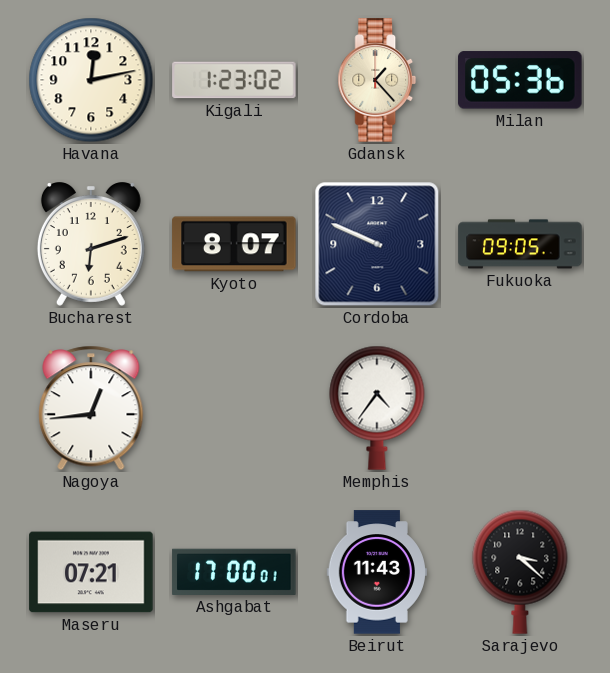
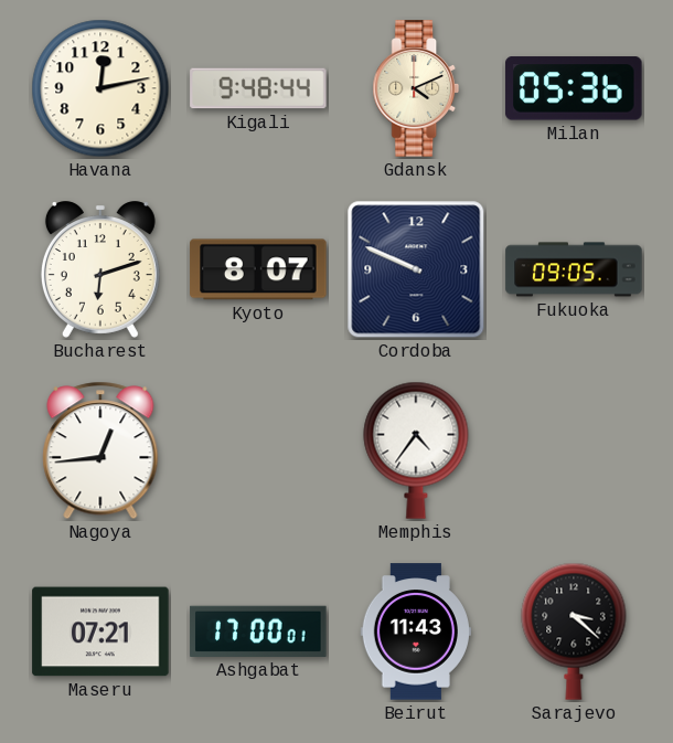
Kigali: 1:23 -> 9:48
Gdansk: 1:23 -> 4:11
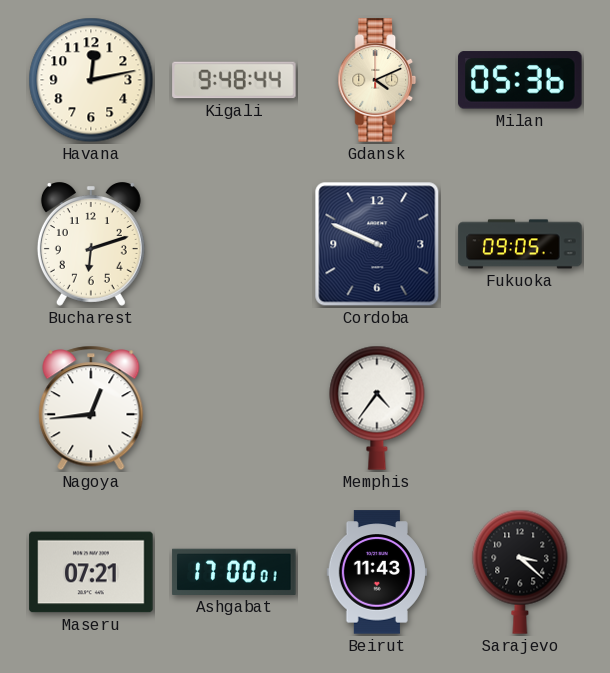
Kyoto: 8:07 -> none
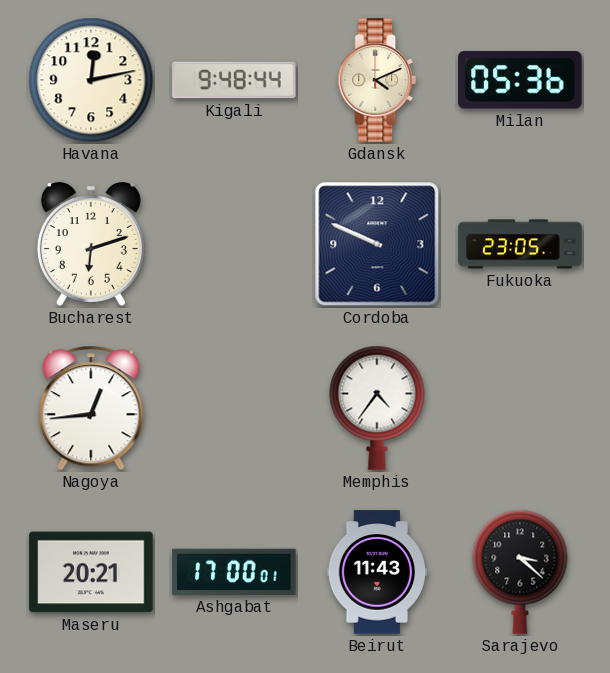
Fukuoka: 09:05 -> 23:05
Maseru: 07:21 -> 20:21
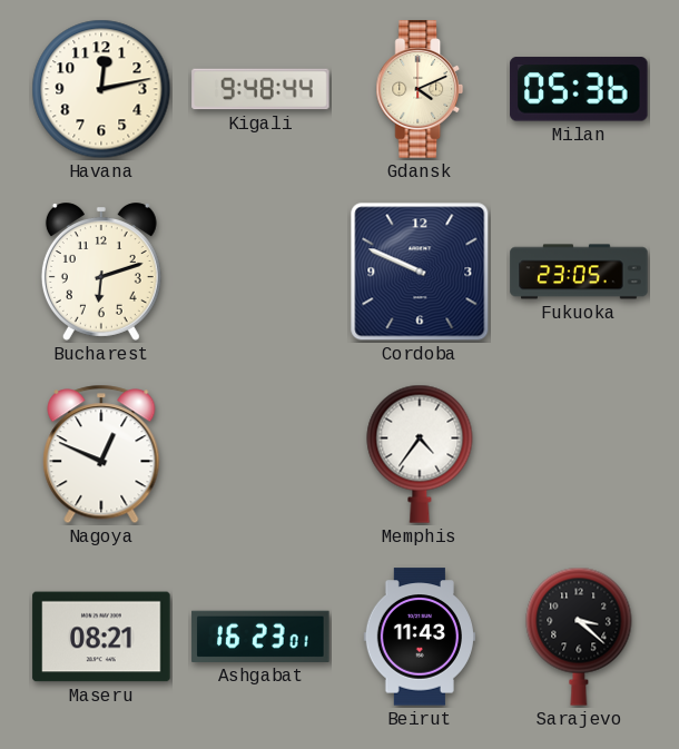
Nagoya: 12:44 -> 12:49
Maseru: 20:21 -> 08:21
Ashgabat: 17:00 -> 16:23
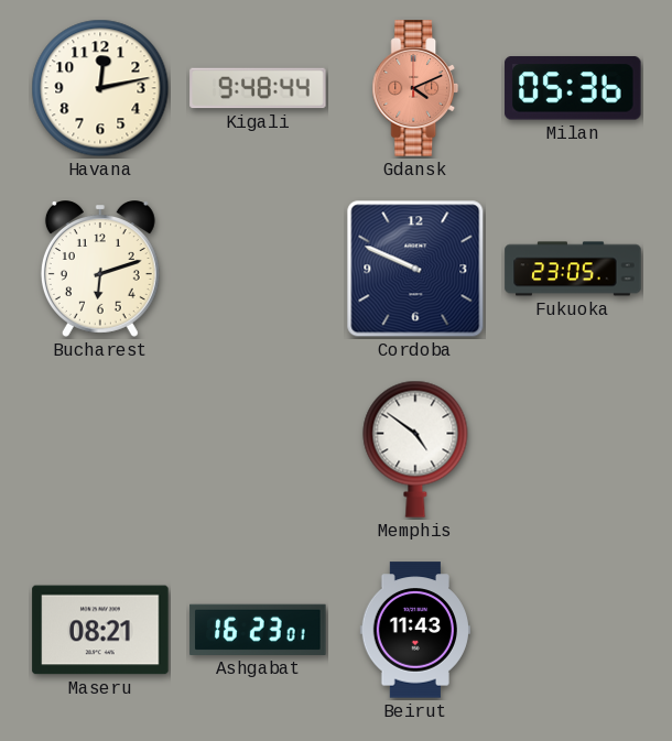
Gdansk dial: cream -> salmon
Nagoya: 12:49 -> none
Memphis: 4:36 -> 4:51
Sarajevo: 3:22 -> none
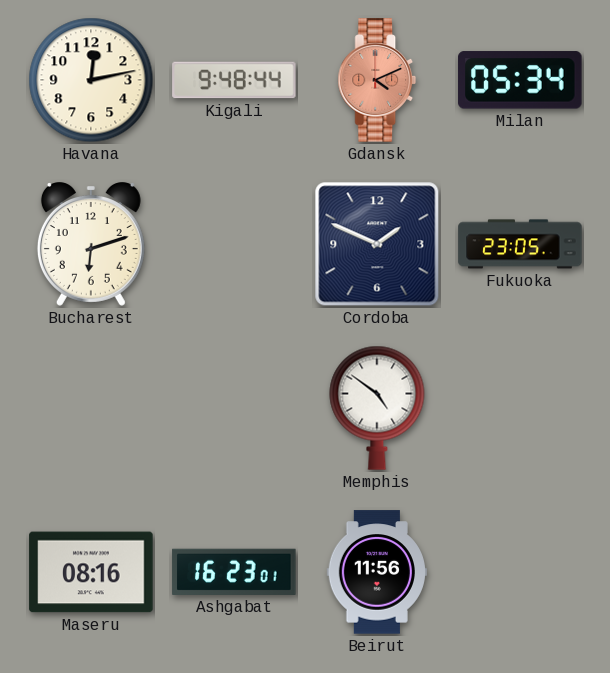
Milan: 05:36 -> 05:34
Cordoba: 9:49 -> 1:49
Maseru: 08:21 -> 08:16
Beirut: 11:43 -> 11:56
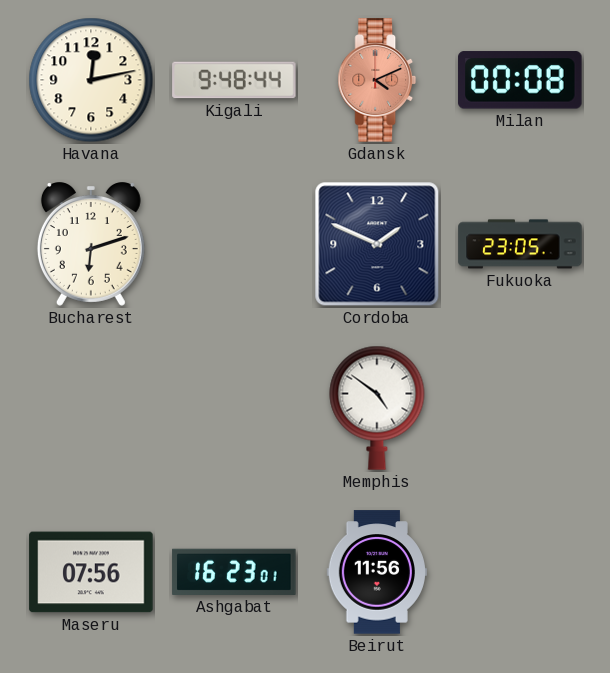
Milan: 05:34 -> 00:08
Maseru: 08:16 -> 07:56
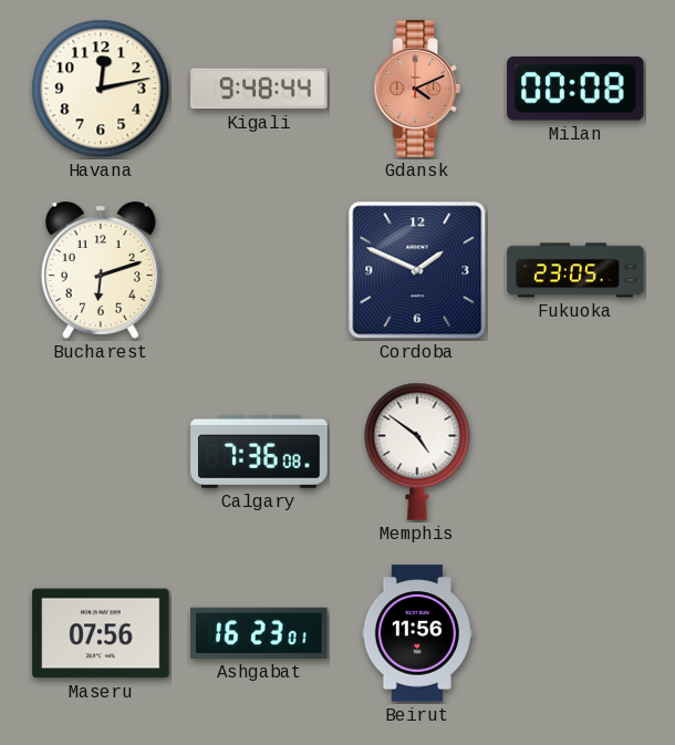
Calgary: none -> 7:36
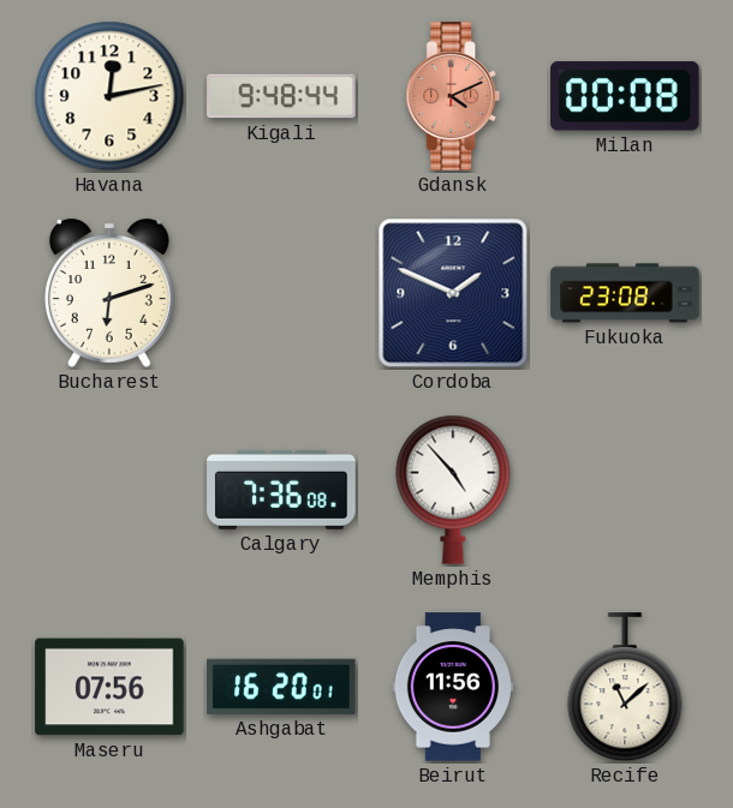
Fukuoka: 23:05 -> 23:08
Memphis: 4:51 -> 4:53
Ashgabat: 16:23 -> 16:20
Recife: none -> 11:08
